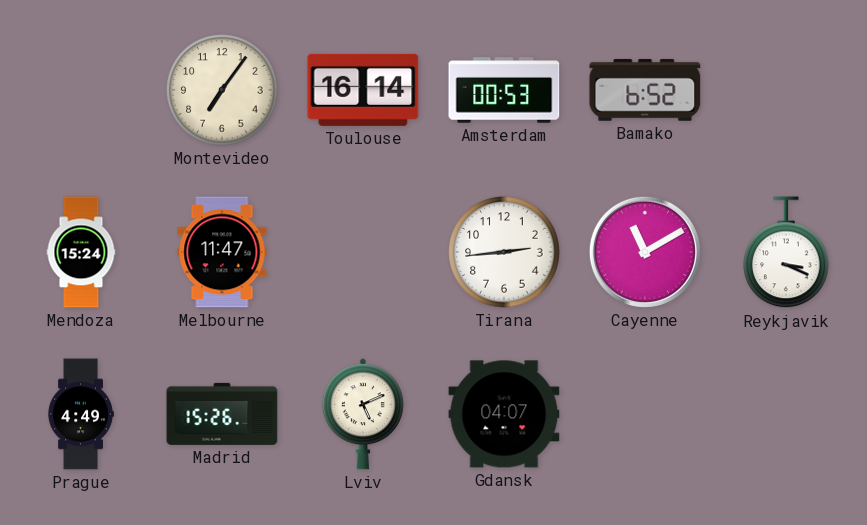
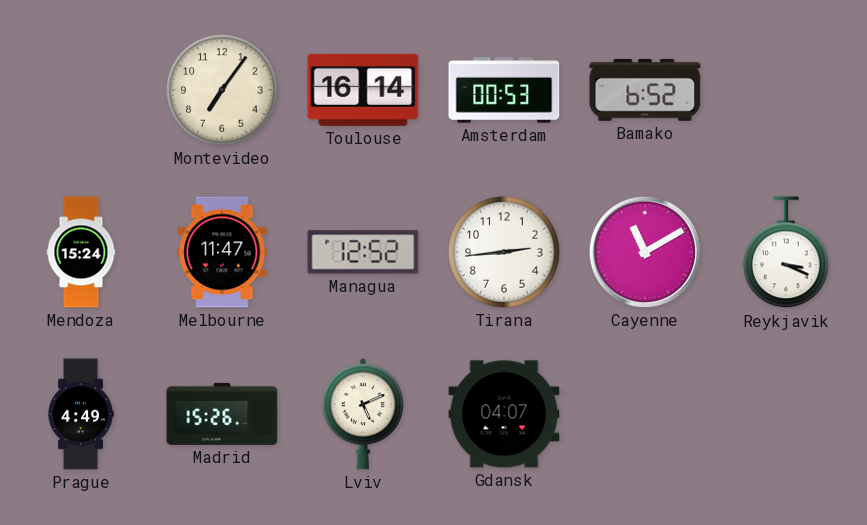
Managua: none -> 12:52
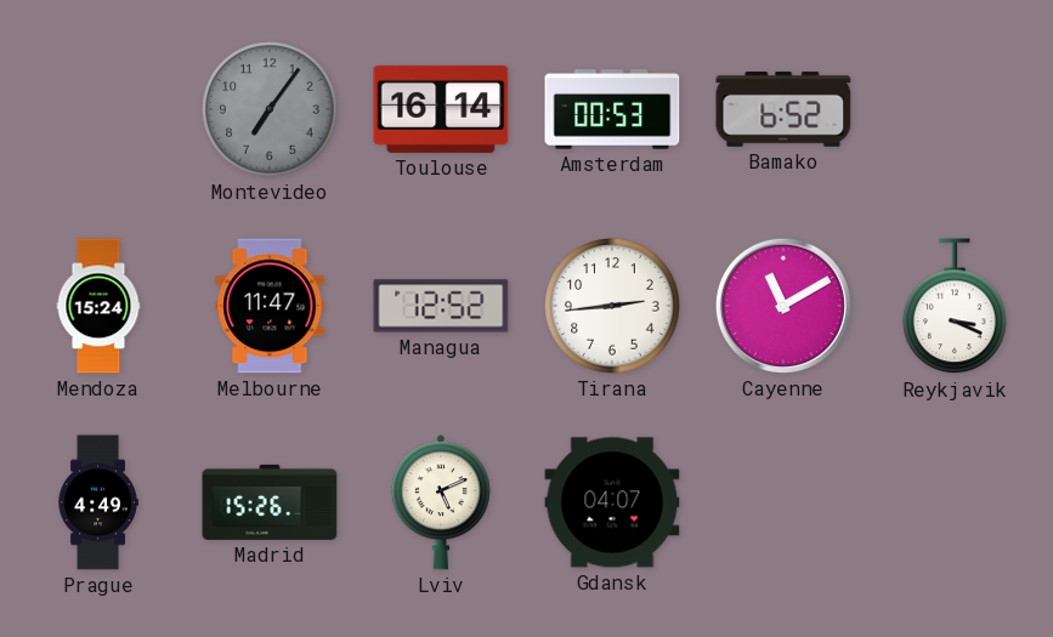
Montevideo dial: cream -> grey
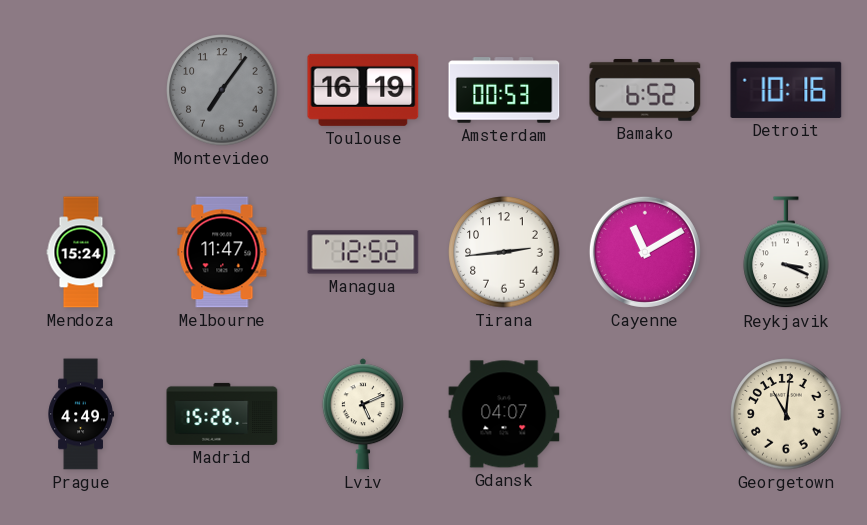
Toulouse: 16:14 -> 16:19
Detroit: none -> 10:16
Georgetown: none -> 11:01
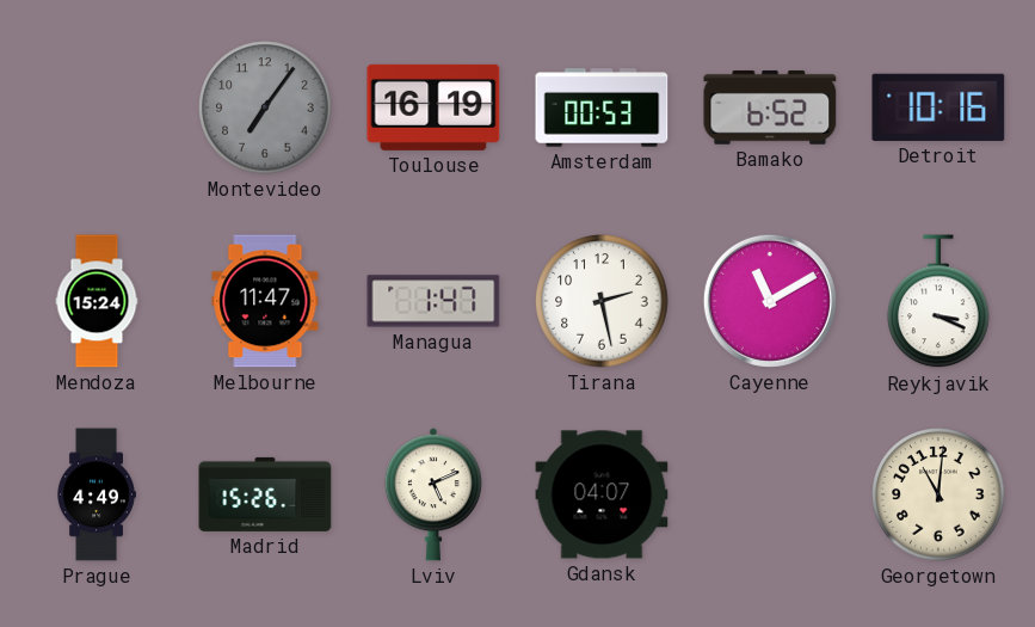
Managua: 12:52 -> 1:47
Tirana: 2:44 -> 2:28
